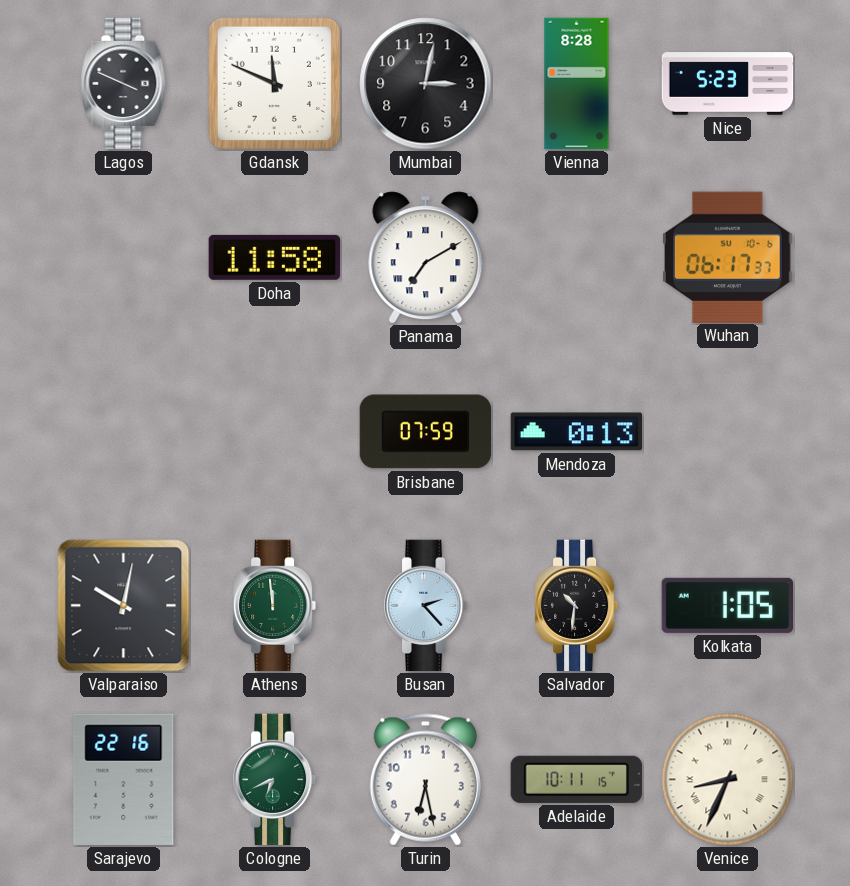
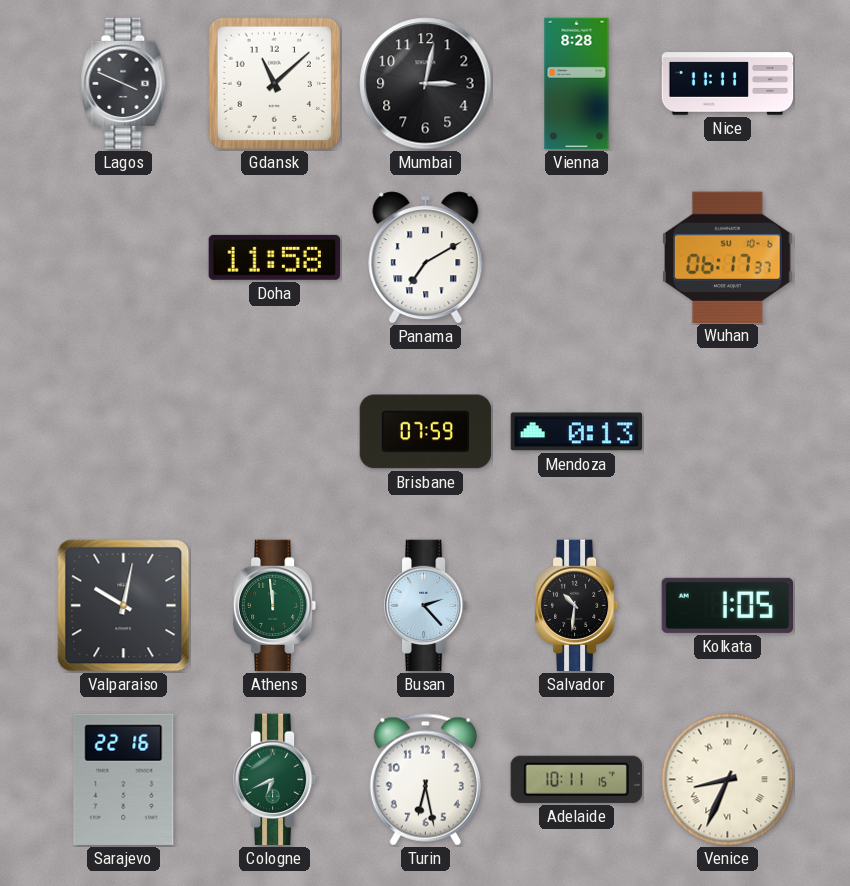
Gdansk: 11:49 -> 11:08
Nice: 5:23 -> 11:11
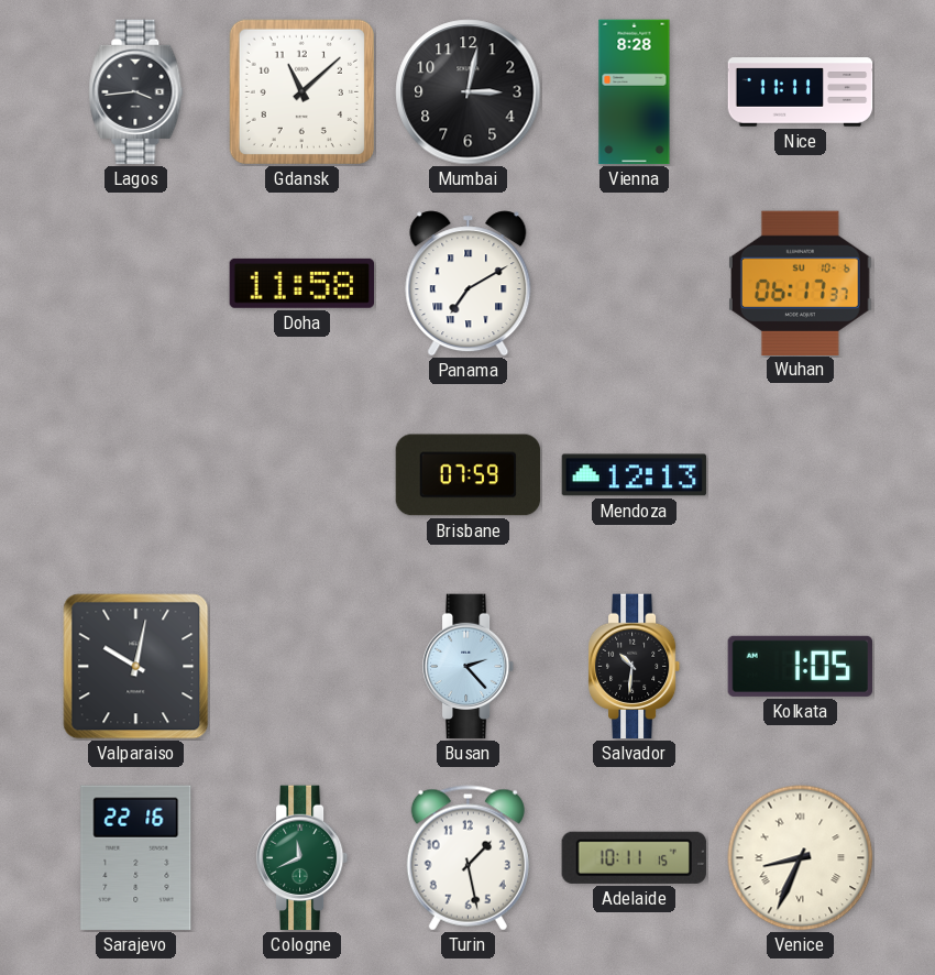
Lagos: 3:49 -> 3:44
Mendoza: 0:13 -> 12:13
Athens: 11:59 -> none
Cologne: 6:41 -> 11:41
Turin: 6:28 -> 1:28
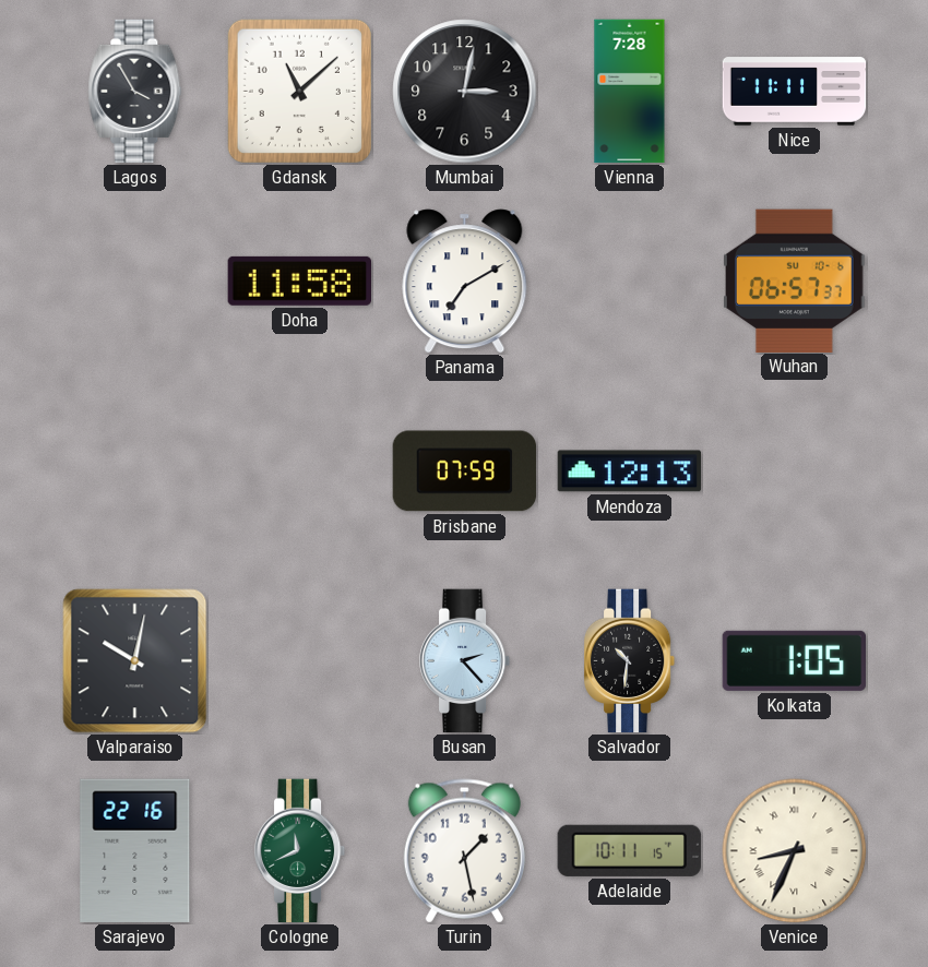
Lagos: 3:44 -> 3:55
Vienna: 8:28 -> 7:28
Wuhan: 06:17 -> 06:57
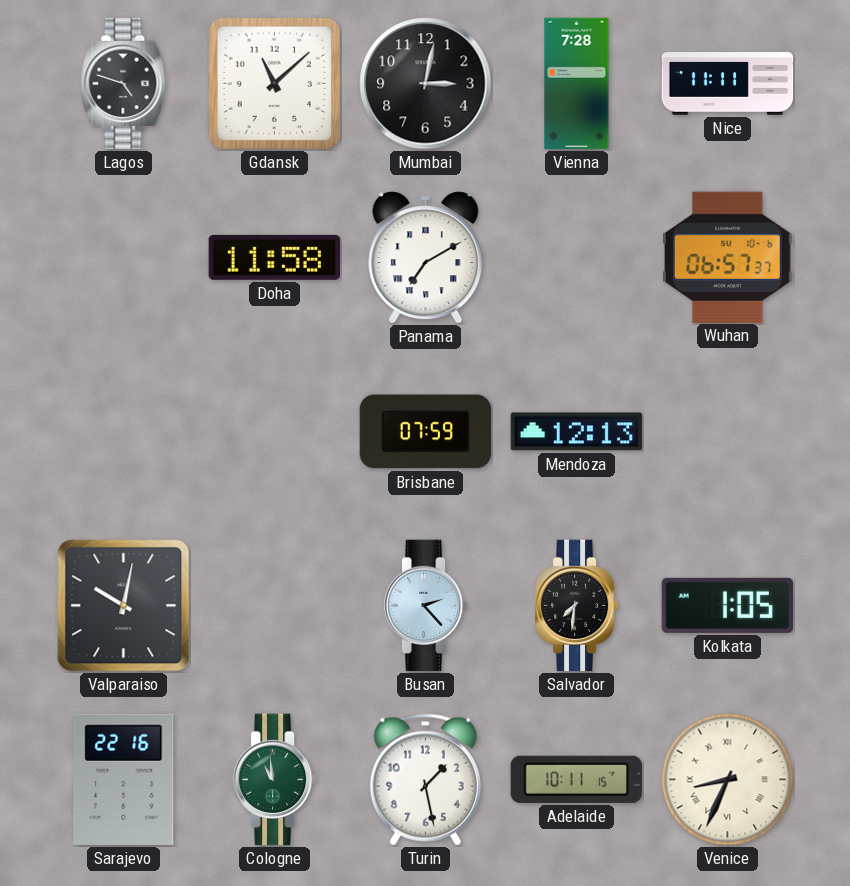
Lagos: 3:55 -> 4:48
Salvador: 10:31 -> 7:31
Cologne: 11:41 -> 10:59
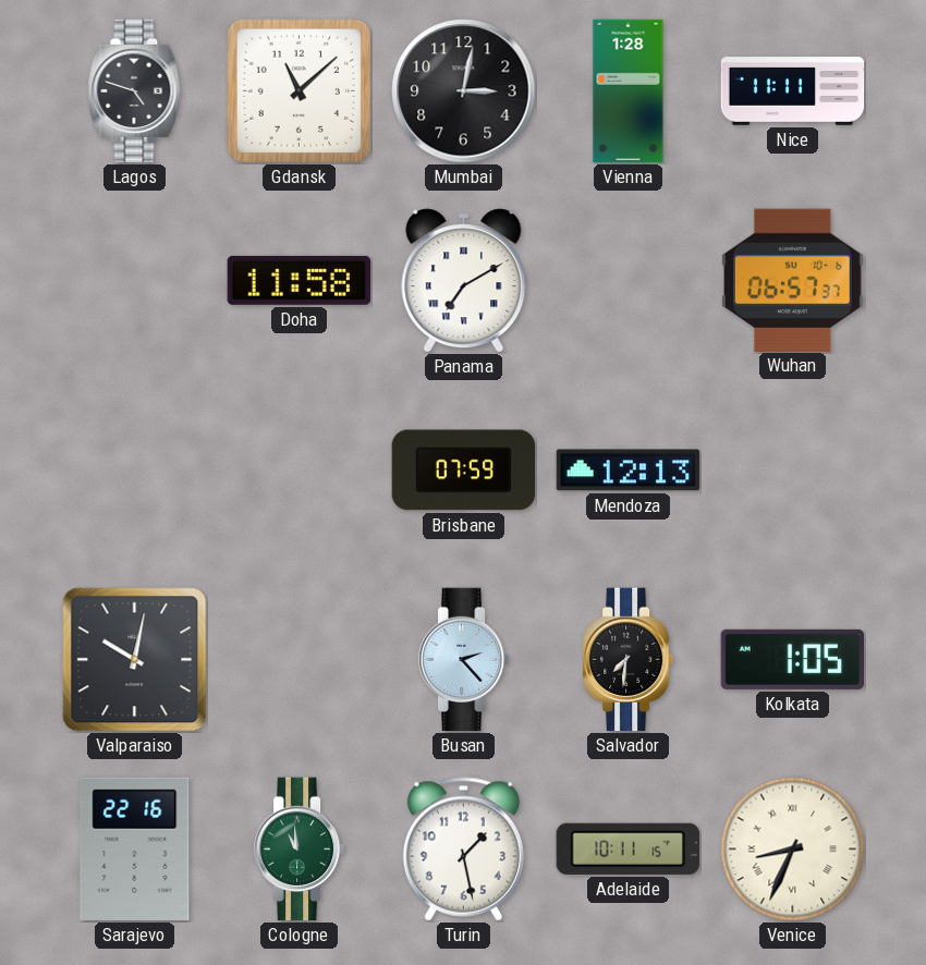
Vienna: 7:28 -> 1:28
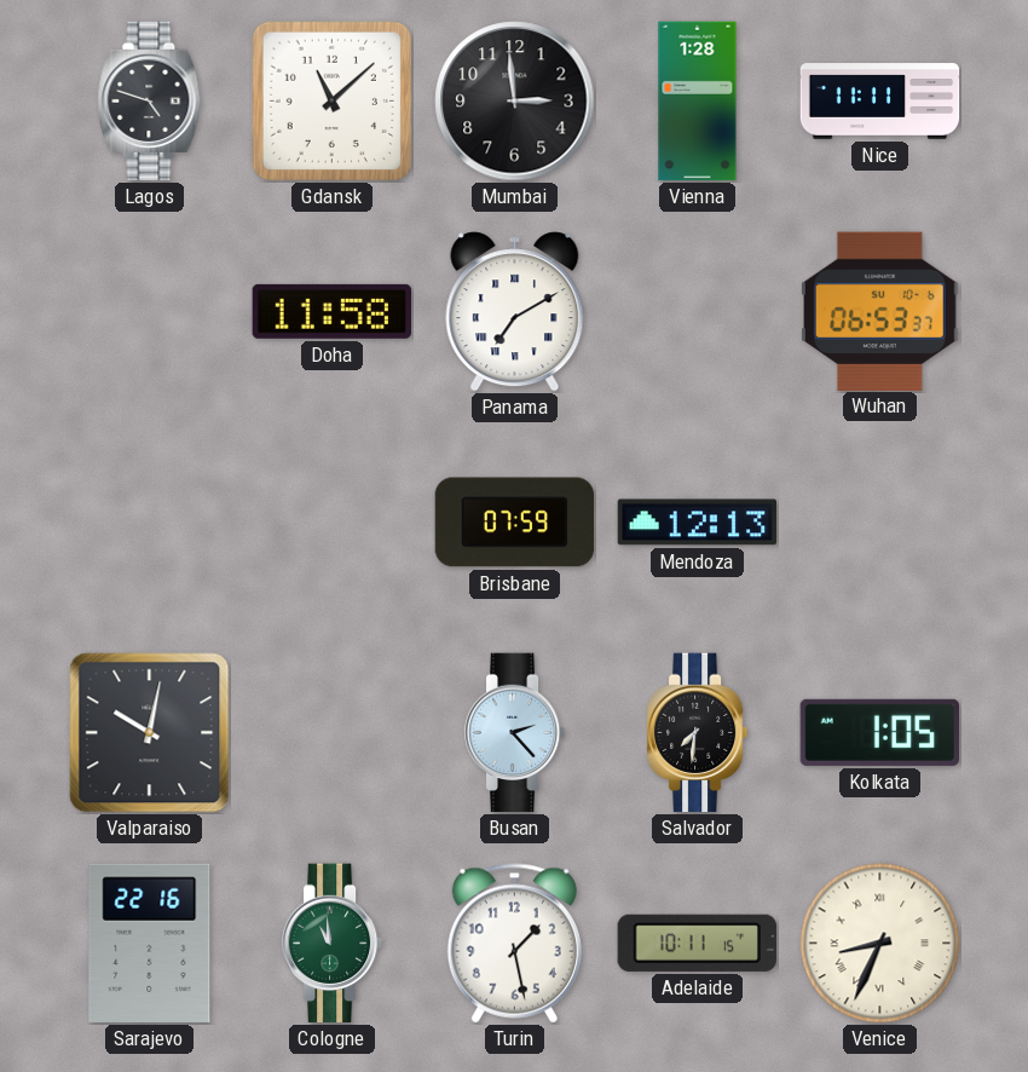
Mumbai: 3:02 -> 2:59
Wuhan: 06:57 -> 06:53
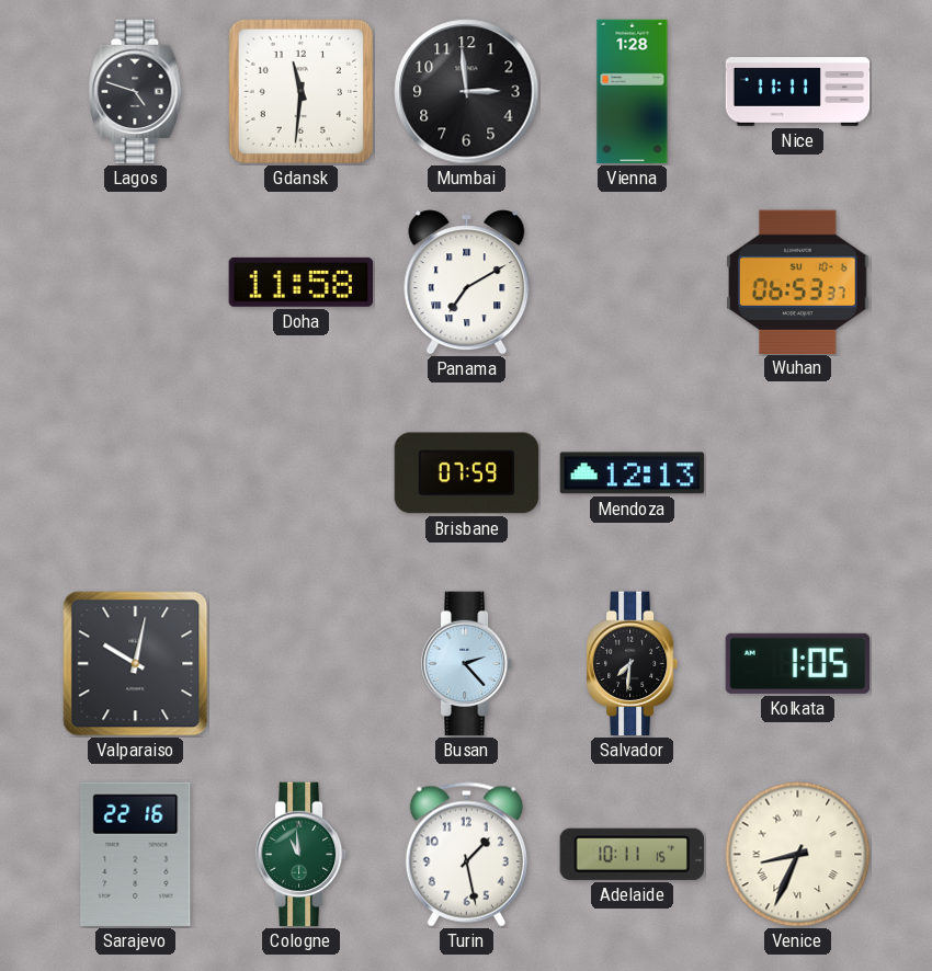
Gdansk: 11:08 -> 11:31
